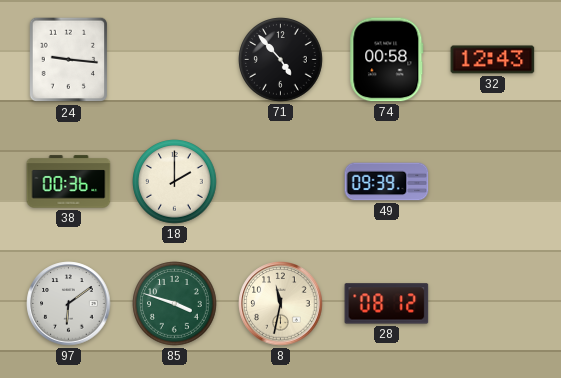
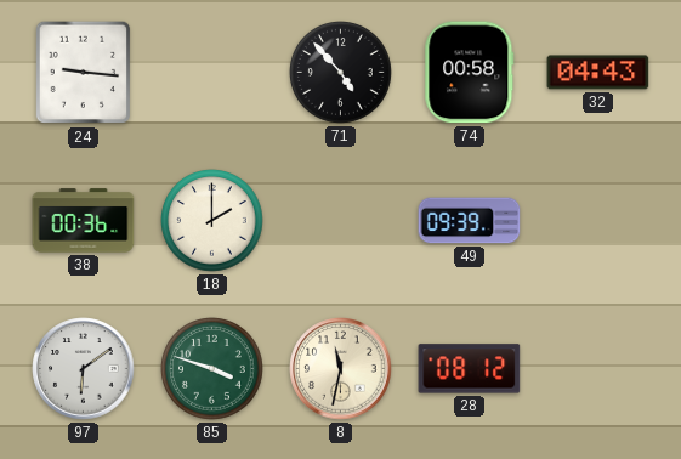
32: 12:43 -> 04:43
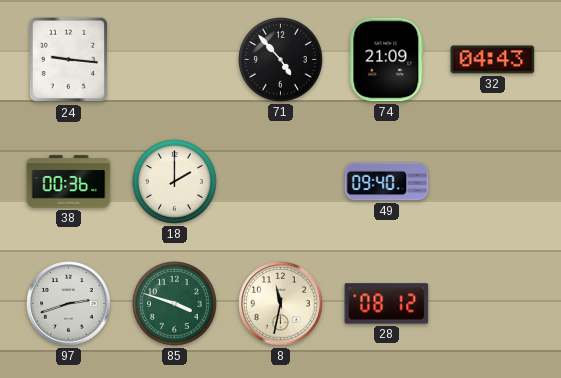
74: 00:58 -> 21:09
49: 09:39 -> 09:40
97: 6:09 -> 2:42
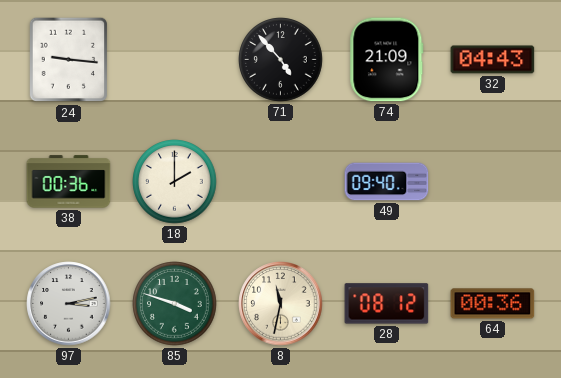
97: 2:42 -> 3:13
64: none -> 00:36
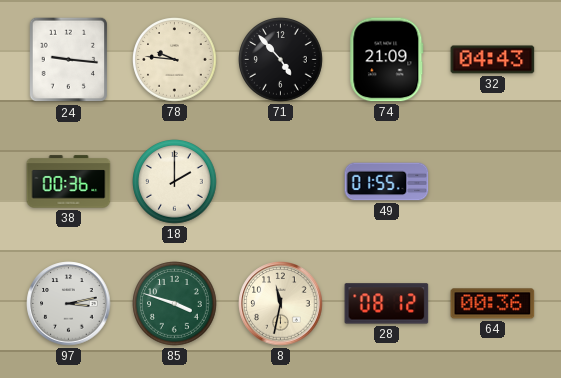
78: none -> 9:46
49: 09:40 -> 01:55
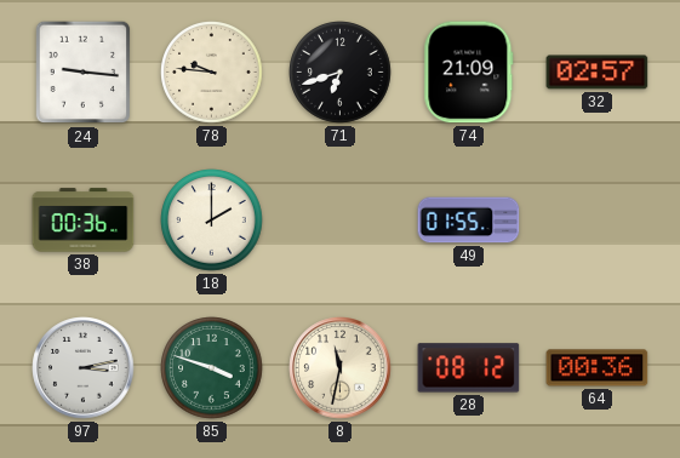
71: 4:53 -> 6:42
32: 04:43 -> 02:57
